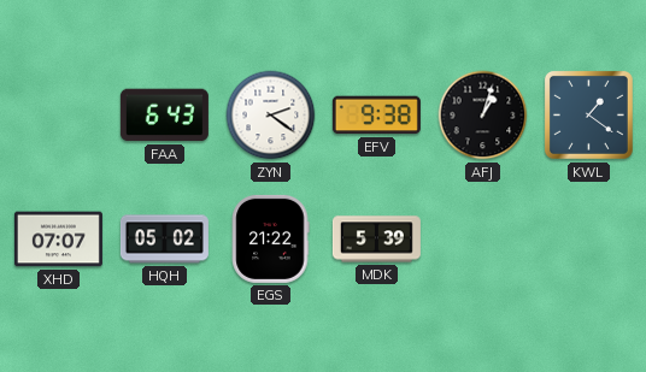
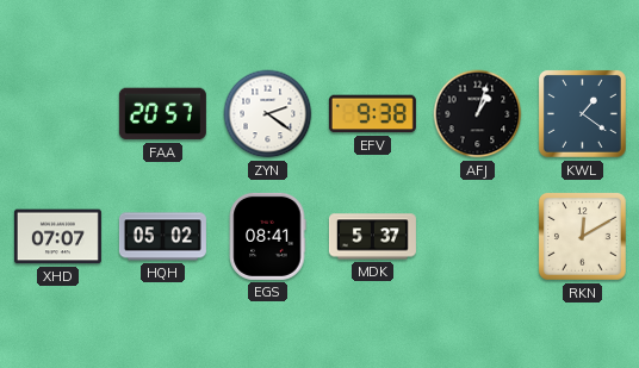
FAA: 6:43 -> 20:57
EGS: 21:22 -> 08:41
MDK: 5:39 -> 5:37
RKN: none -> 12:10
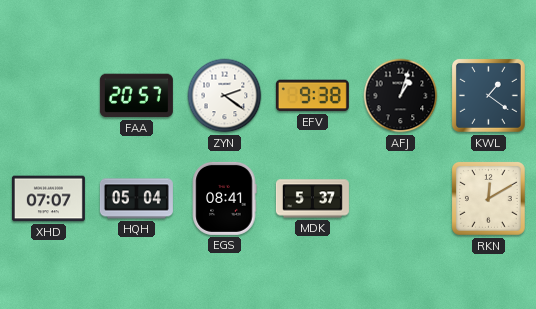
HQH: 05:02 -> 05:04
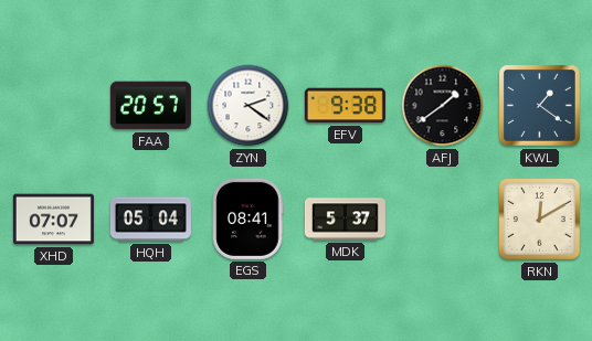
AFJ: 1:03 -> 1:39
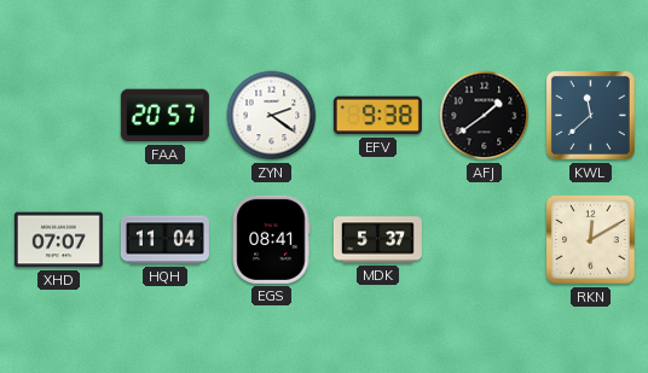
KWL: 1:21 -> 11:38
HQH: 05:04 -> 11:04
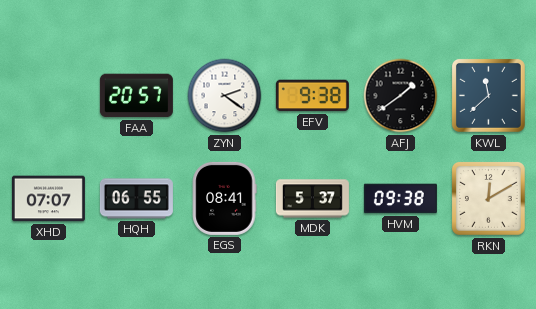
HQH: 11:04 -> 06:55
HVM: none -> 09:38
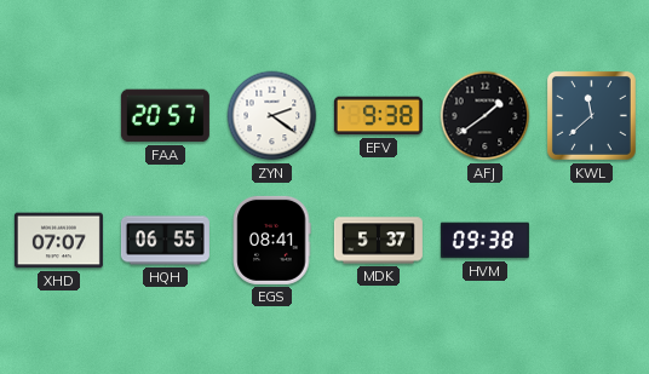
RKN: 12:10 -> none
